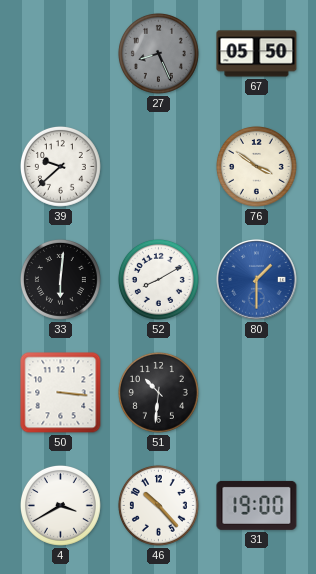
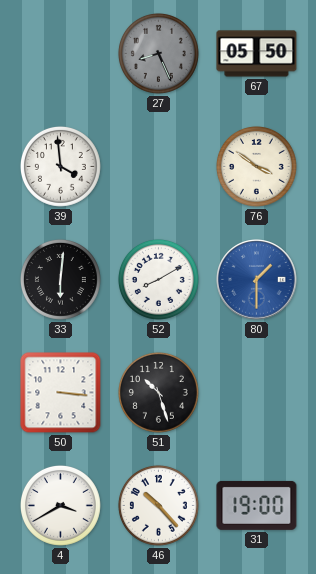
39: 9:38 -> 3:59
51: 10:31 -> 10:27
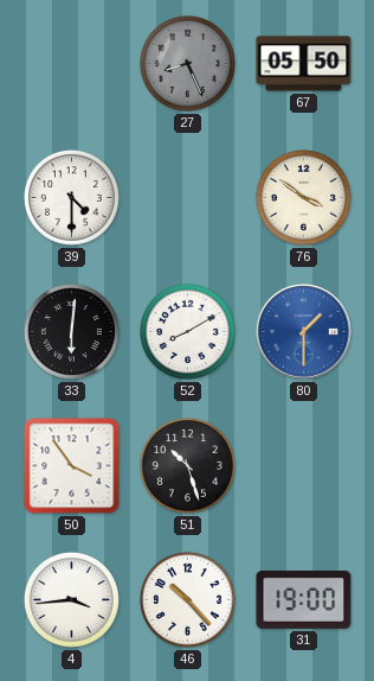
39: 3:59 -> 4:30
50: 3:16 -> 3:54
4: 3:40 -> 3:44
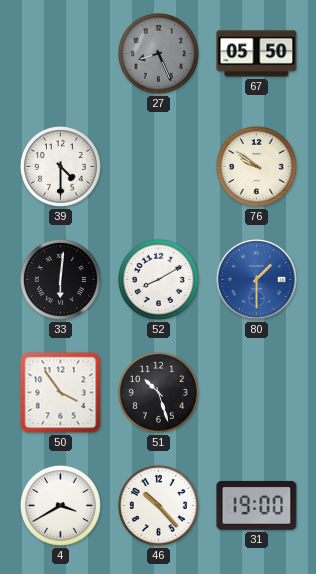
76: 3:51 -> 9:51
4: 3:44 -> 3:40
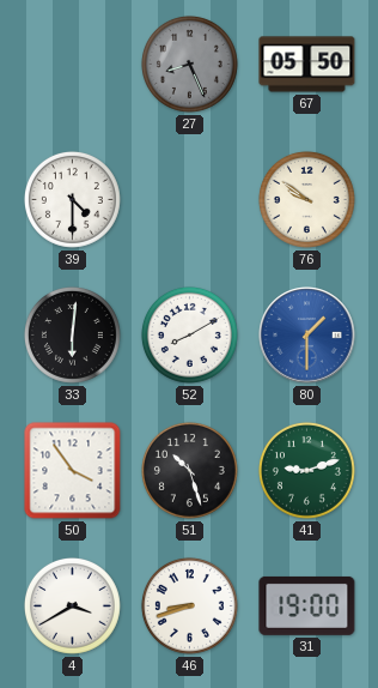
41: none -> 9:12
46: 10:23 -> 8:42
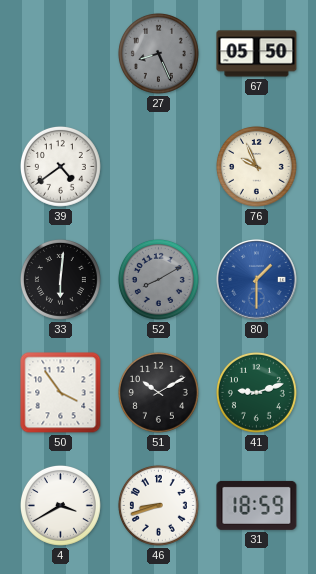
39: 4:30 -> 4:39
76: 9:51 -> 9:56
52 dial: white -> grey
51: 10:27 -> 10:10
31: 19:00 -> 18:59
